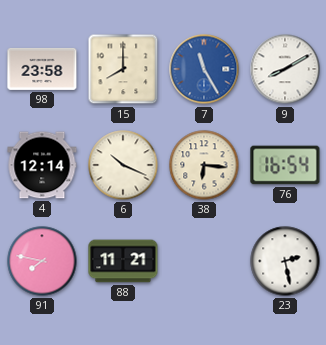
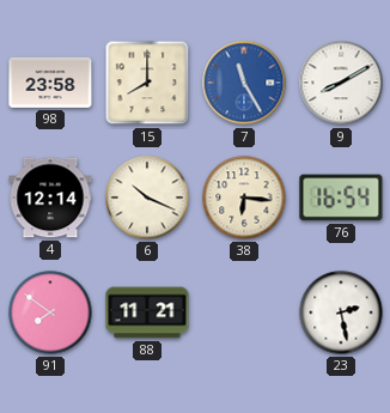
91: 7:47 -> 7:51
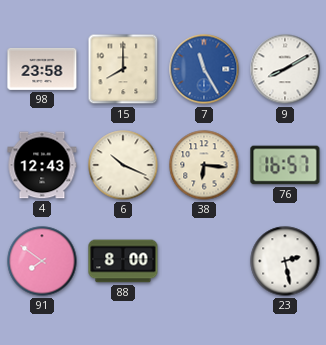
4: 12:14 -> 12:43
76: 16:54 -> 16:57
88: 11:21 -> 8:00
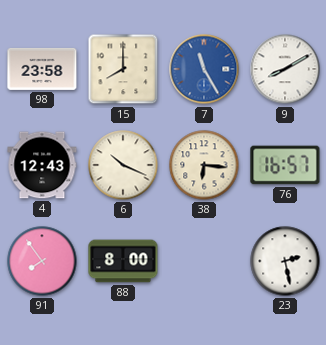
91: 7:51 -> 7:54
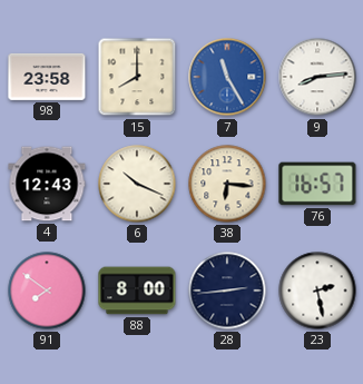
9: 8:10 -> 8:14
91: 7:54 -> 7:51
28: none -> 2:44
